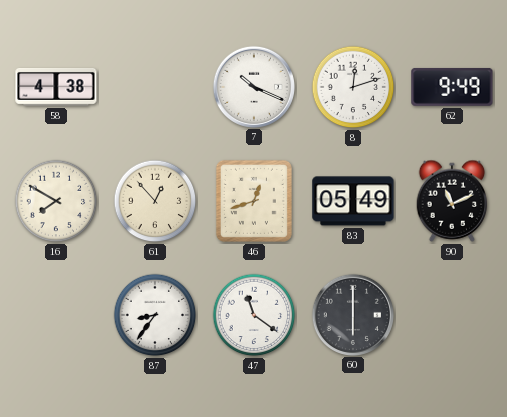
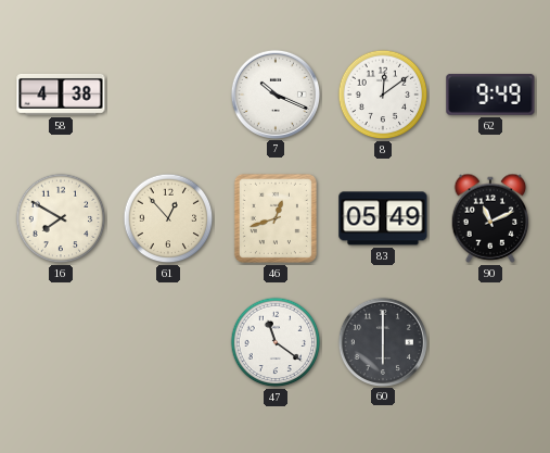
8: 12:12 -> 12:09
87: 8:36 -> none
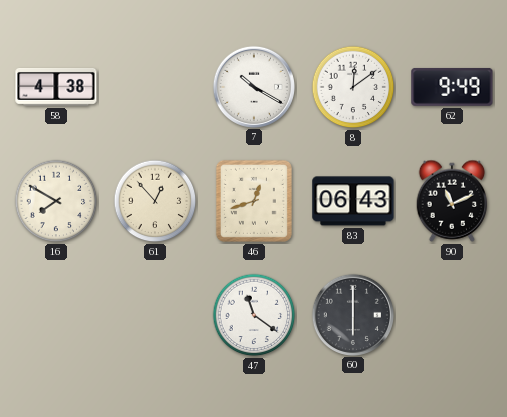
7: 10:19 -> 10:20
83: 05:49 -> 06:43
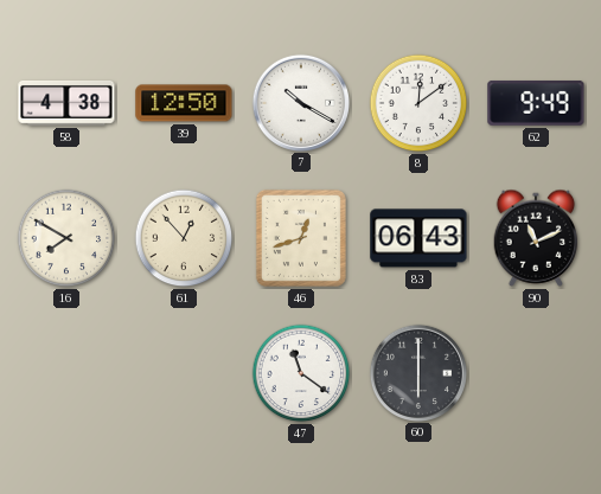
39: none -> 12:50
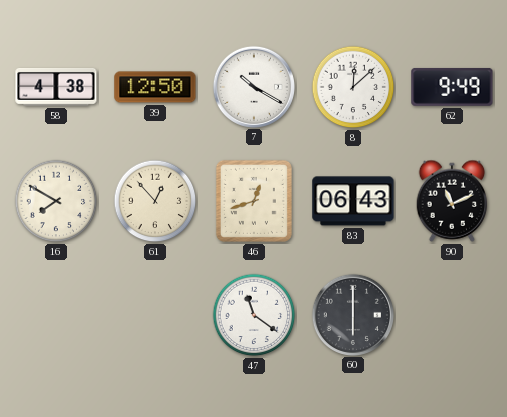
8: 12:09 -> 12:08
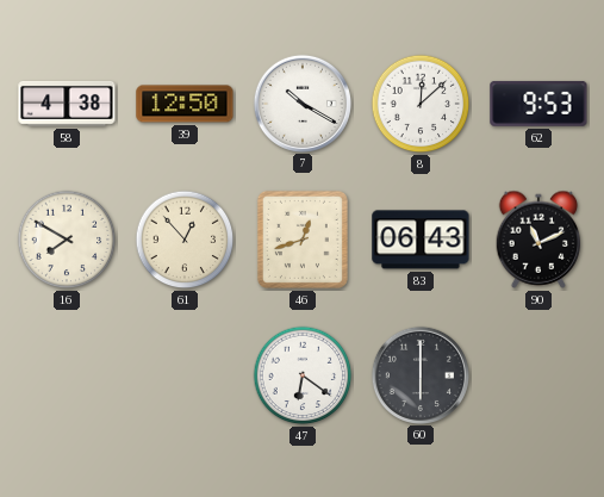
62: 9:49 -> 9:53
47: 11:21 -> 6:21
